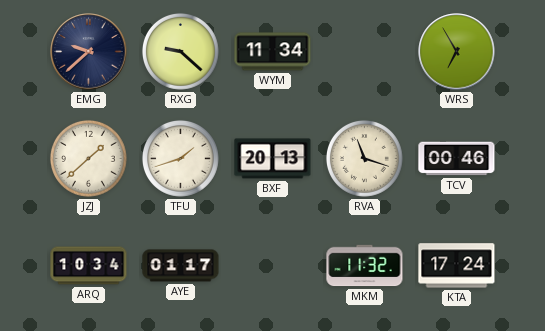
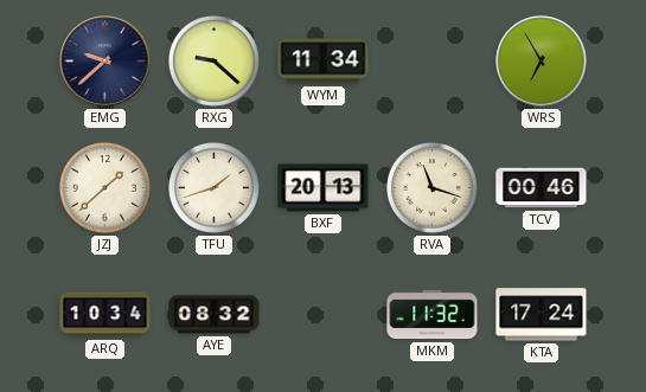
AYE: 01:17 -> 08:32
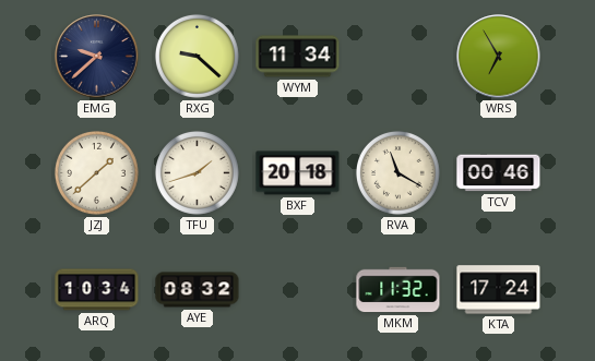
BXF: 20:13 -> 20:18
RVA: 11:18 -> 11:20
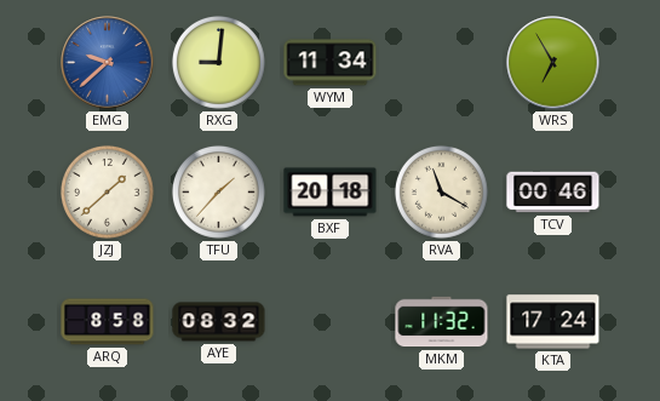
EMG dial: navy -> blue
RXG: 9:22 -> 9:01
TFU: 1:42 -> 1:37
ARQ: 10:34 -> 8:58
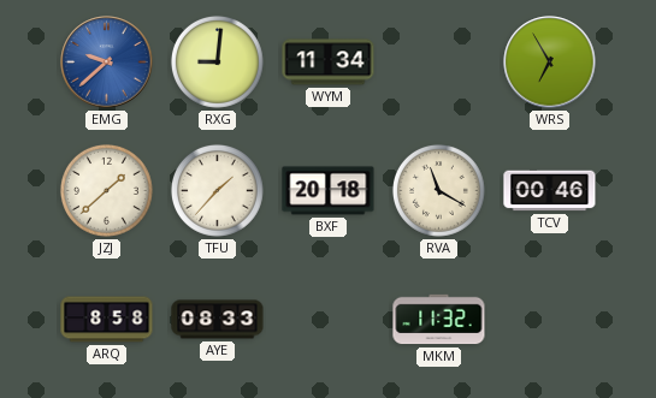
AYE: 08:32 -> 08:33
KTA: 17:24 -> none
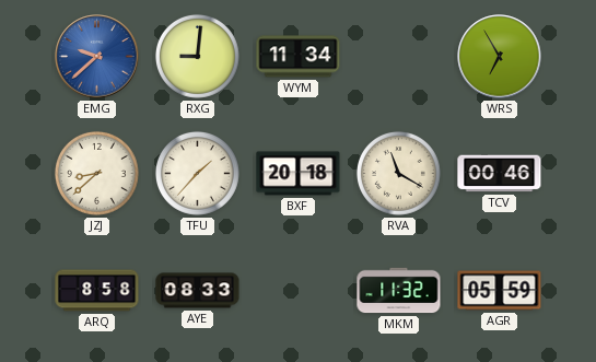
JZJ: 1:38 -> 8:38
AGR: none -> 05:59
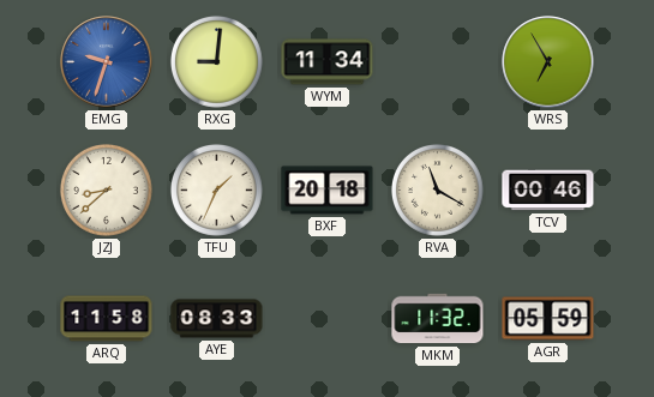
EMG: 9:38 -> 9:33
TFU: 1:37 -> 1:34
ARQ: 8:58 -> 11:58
